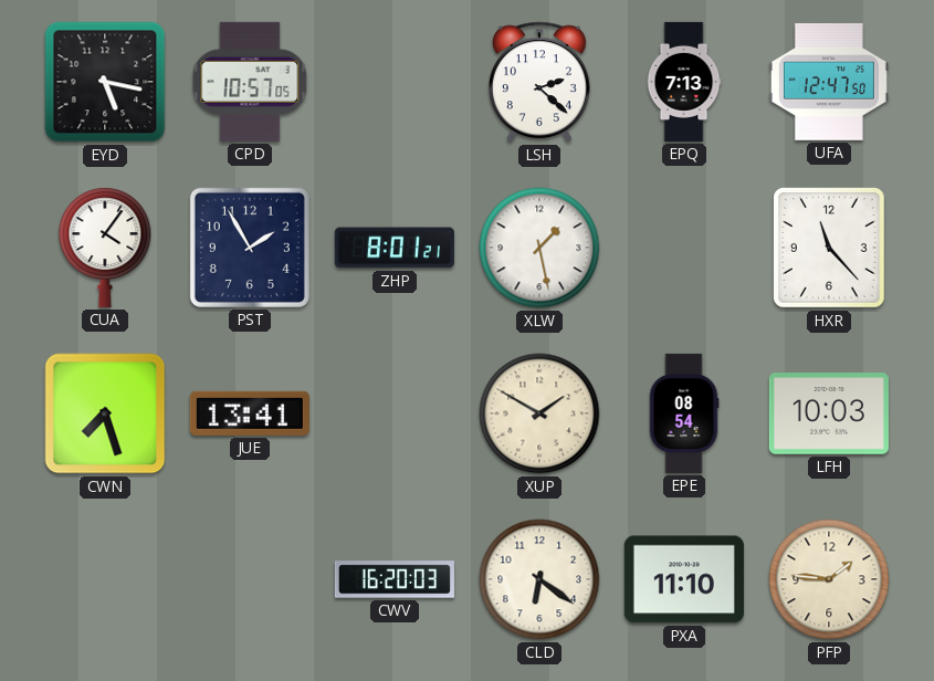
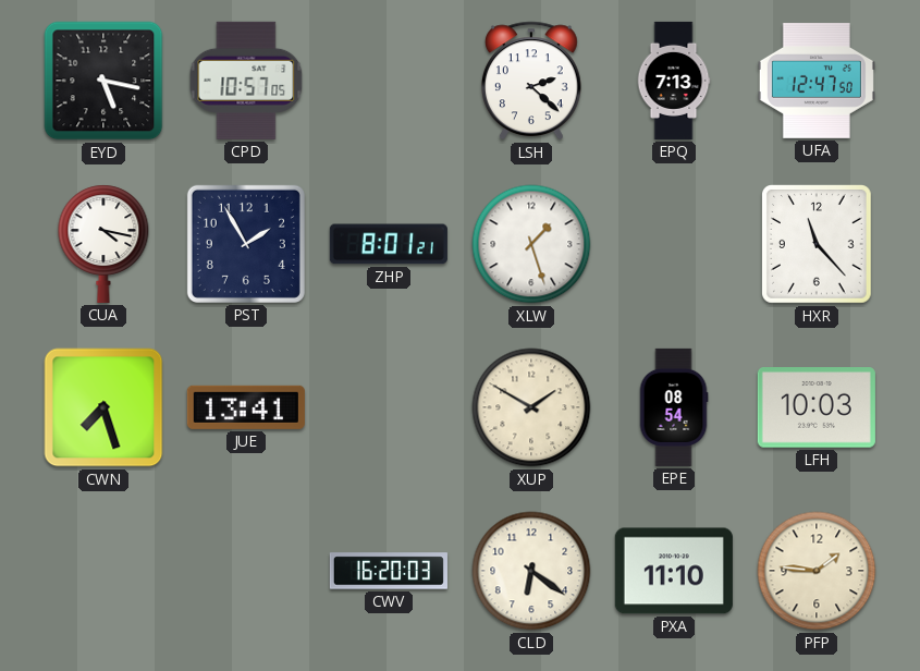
CUA: 4:06 -> 4:17
XLW: 1:28 -> 1:27
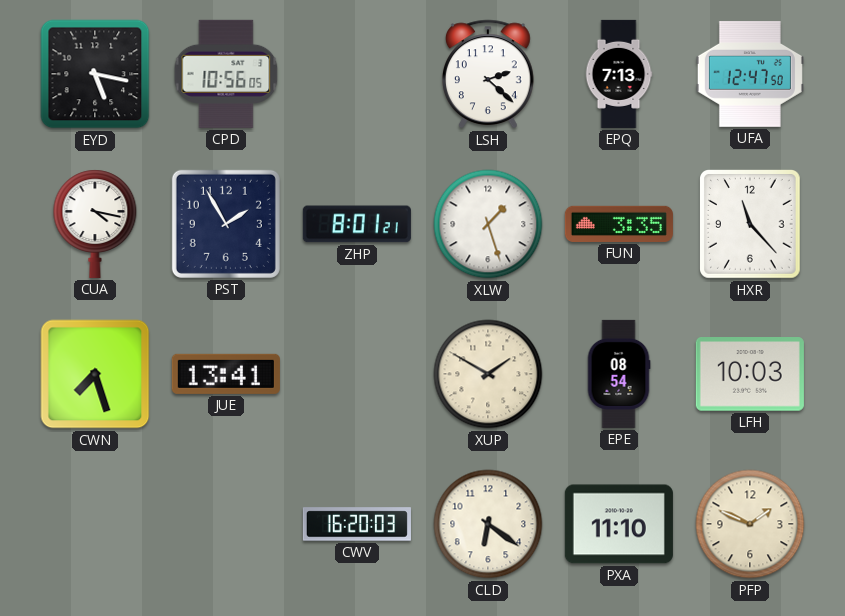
CPD: 10:57 -> 10:56
FUN: none -> 3:35
PFP: 1:46 -> 1:49
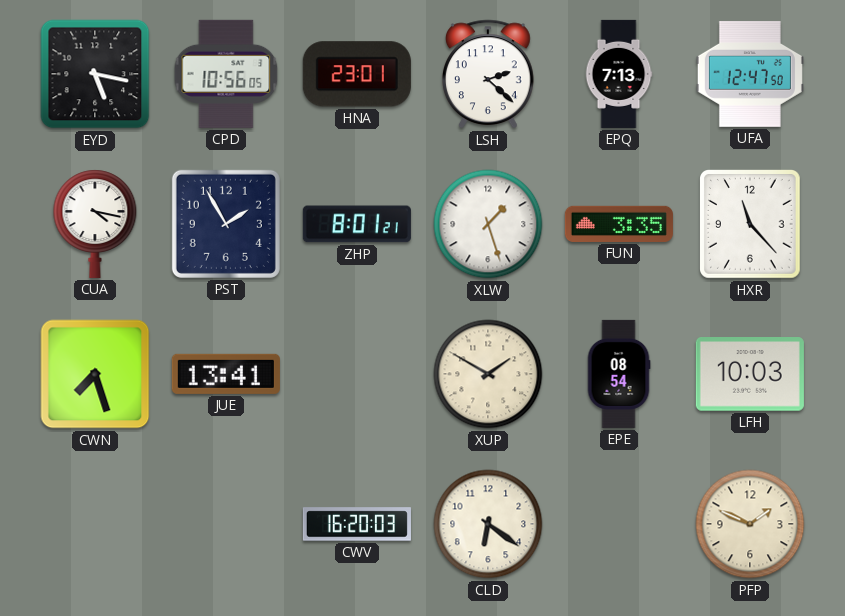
HNA: none -> 23:01
PXA: 11:10 -> none
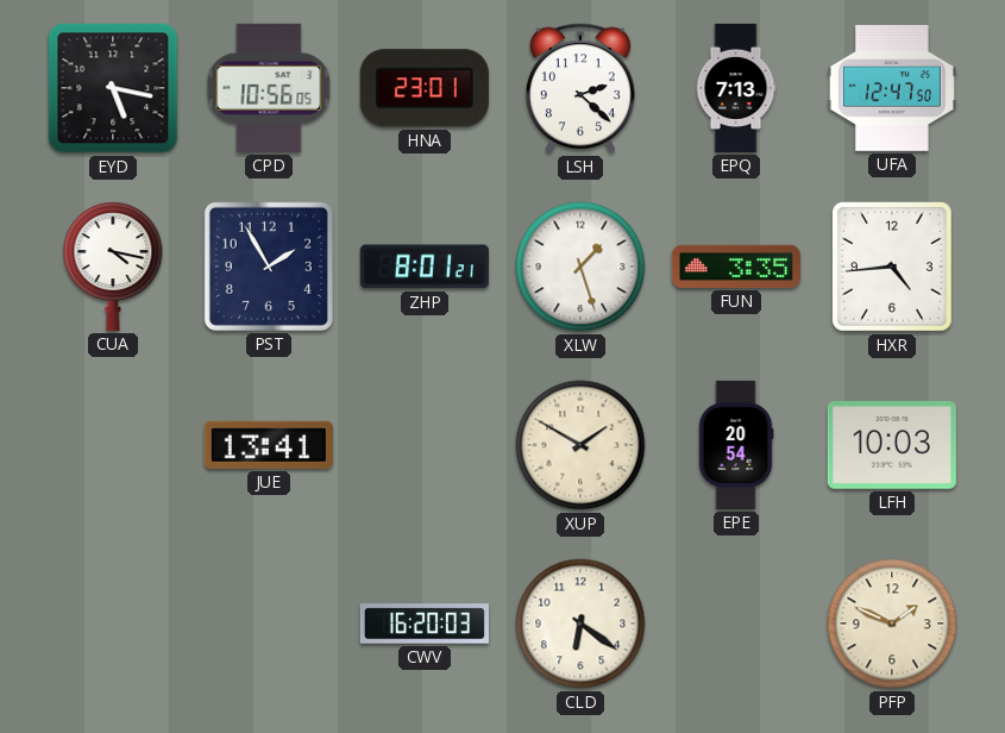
HXR: 11:23 -> 4:44
CWN: 7:27 -> none
EPE: 08:54 -> 20:54
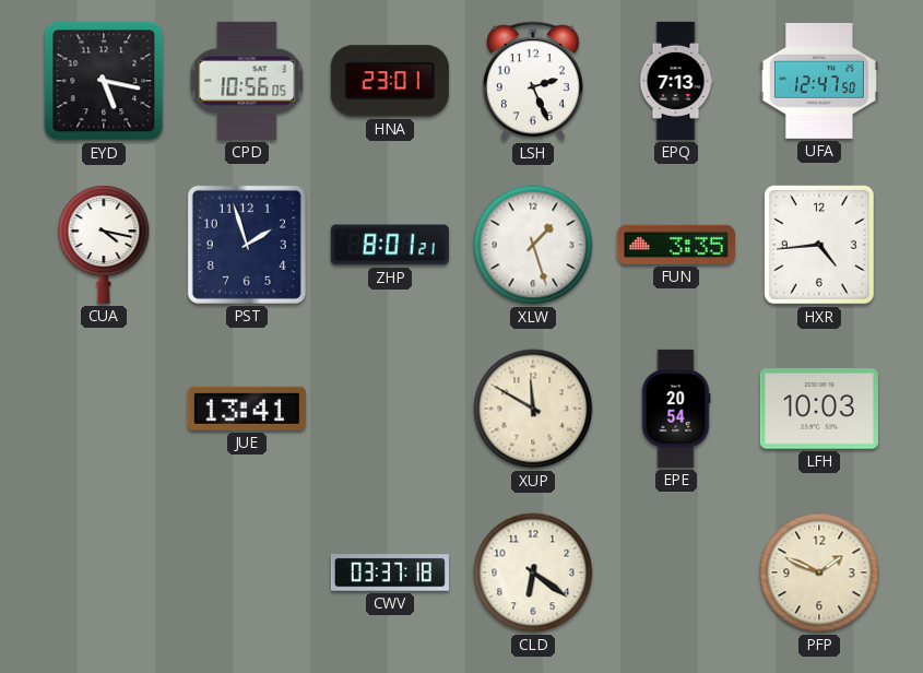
LSH: 2:22 -> 2:26
PST: 1:55 -> 1:57
XUP: 1:50 -> 11:50
CWV: 16:20 -> 03:37
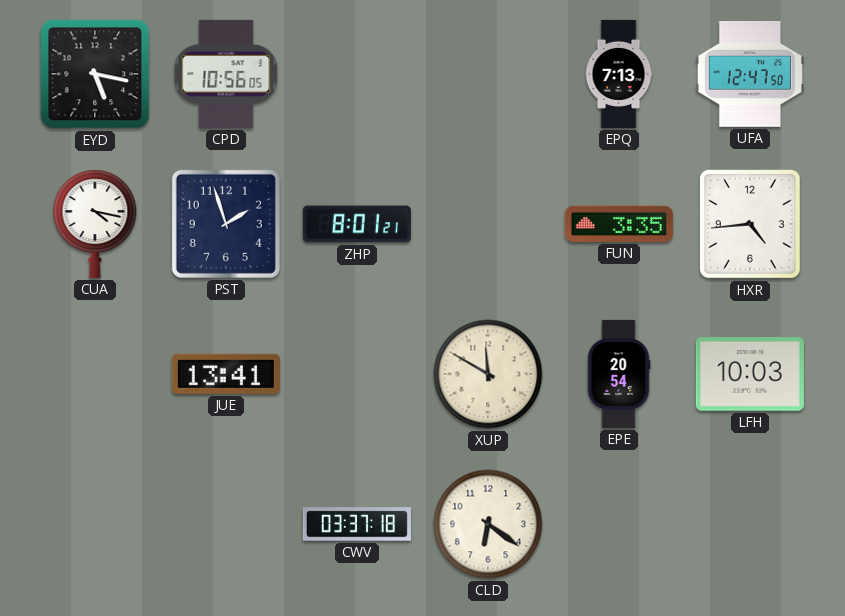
HNA: 23:01 -> none
LSH: 2:26 -> none
XLW: 1:27 -> none
PFP: 1:49 -> none
